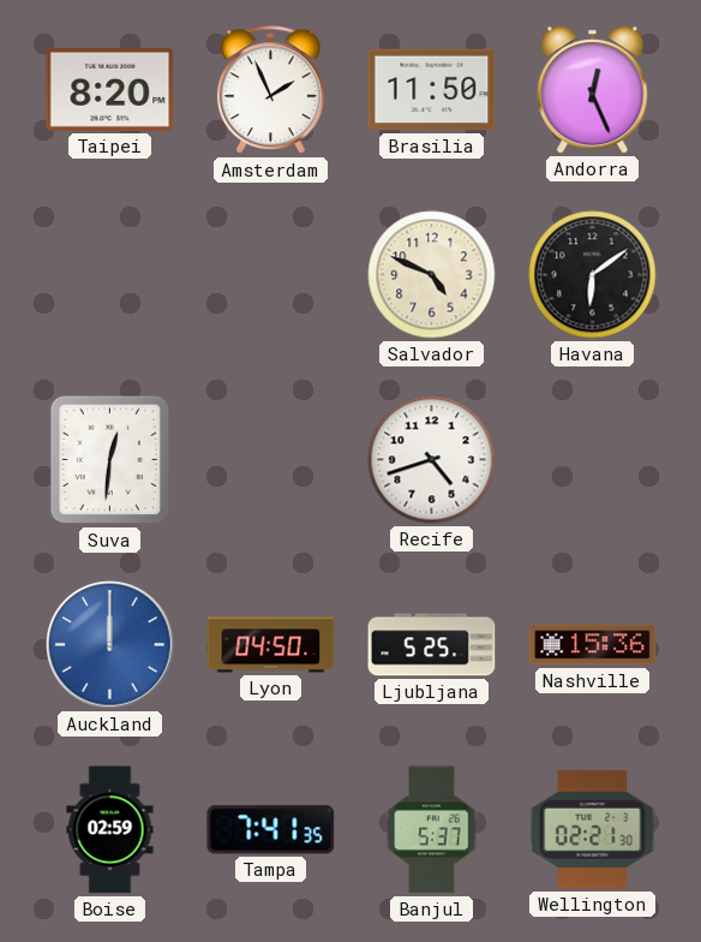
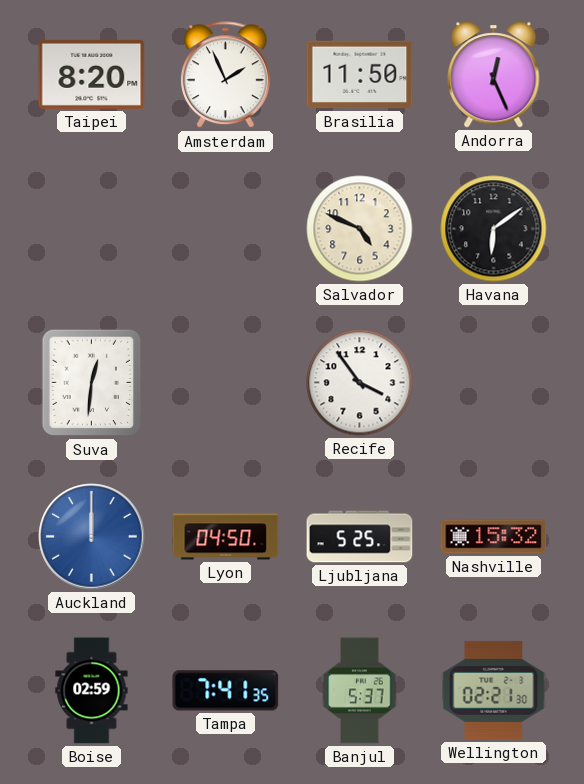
Recife: 4:42 -> 3:54
Nashville: 15:36 -> 15:32
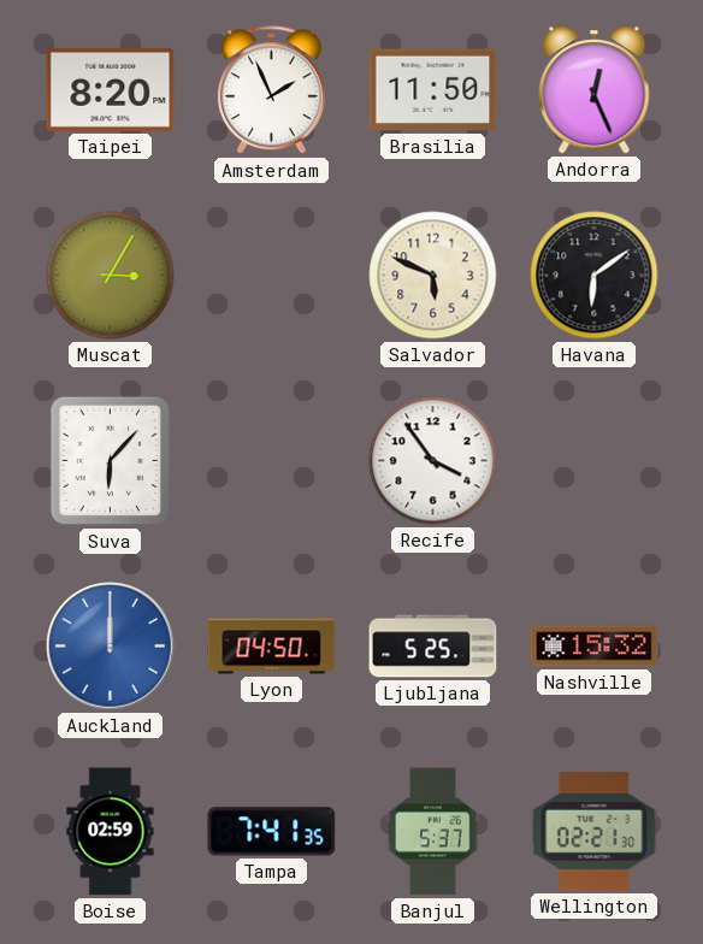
Muscat: none -> 3:05
Salvador: 4:49 -> 5:49
Suva: 12:31 -> 6:07
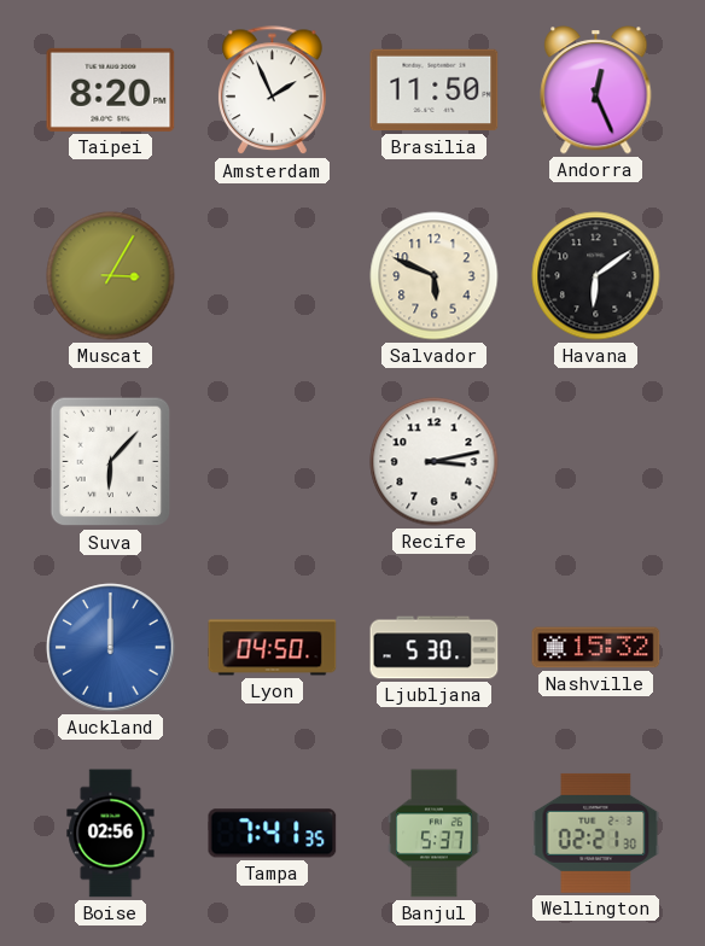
Recife: 3:54 -> 3:13
Ljubljana: 5:25 -> 5:30
Boise: 02:59 -> 02:56
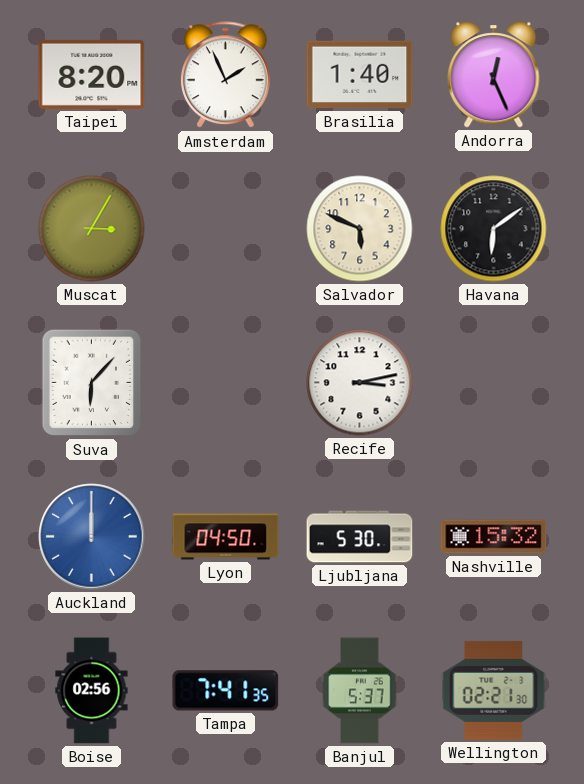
Brasilia: 11:50 -> 1:40
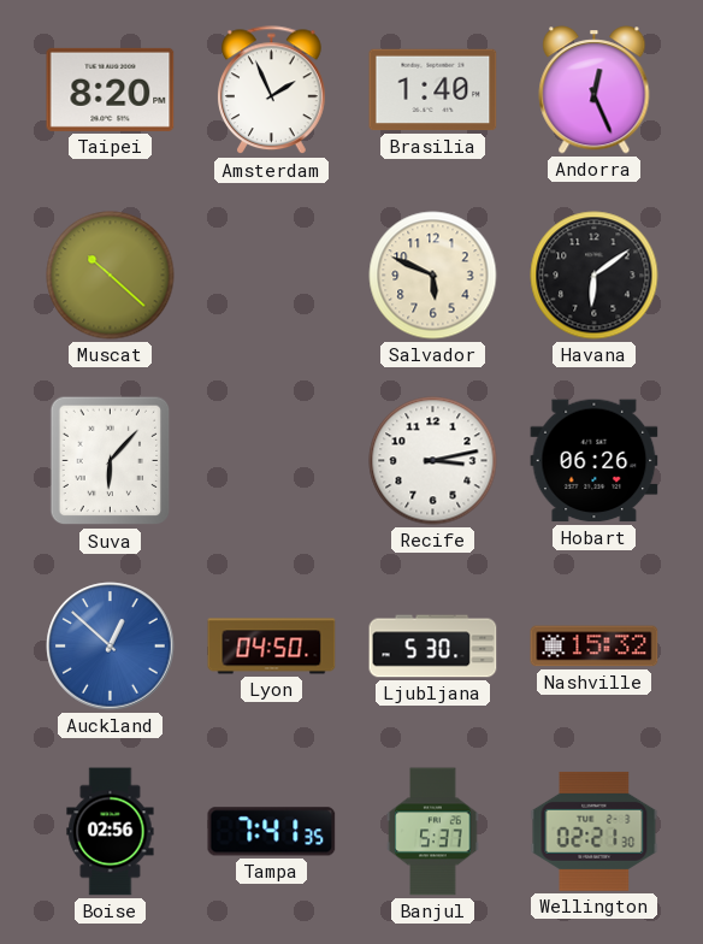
Muscat: 3:05 -> 10:22
Hobart: none -> 06:26
Auckland: 12:00 -> 12:52
